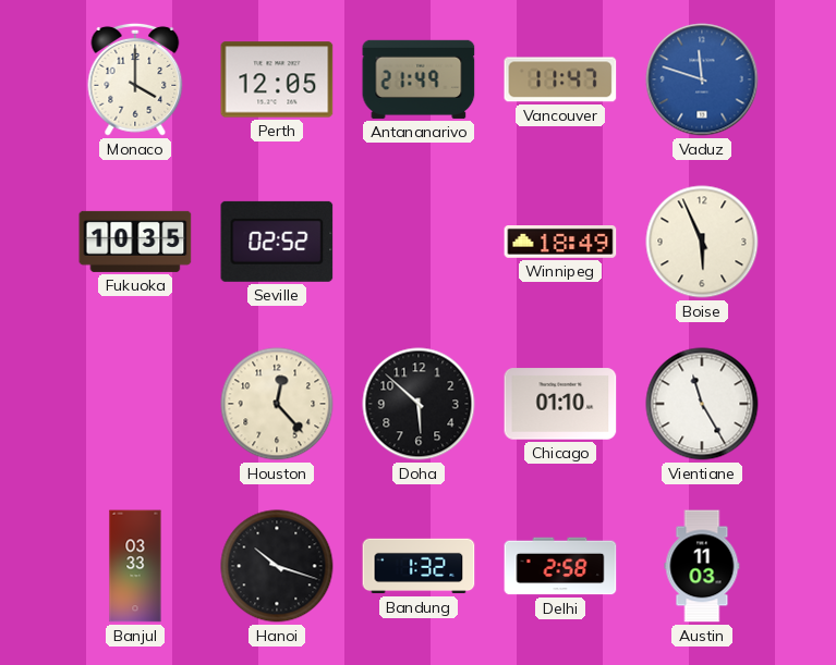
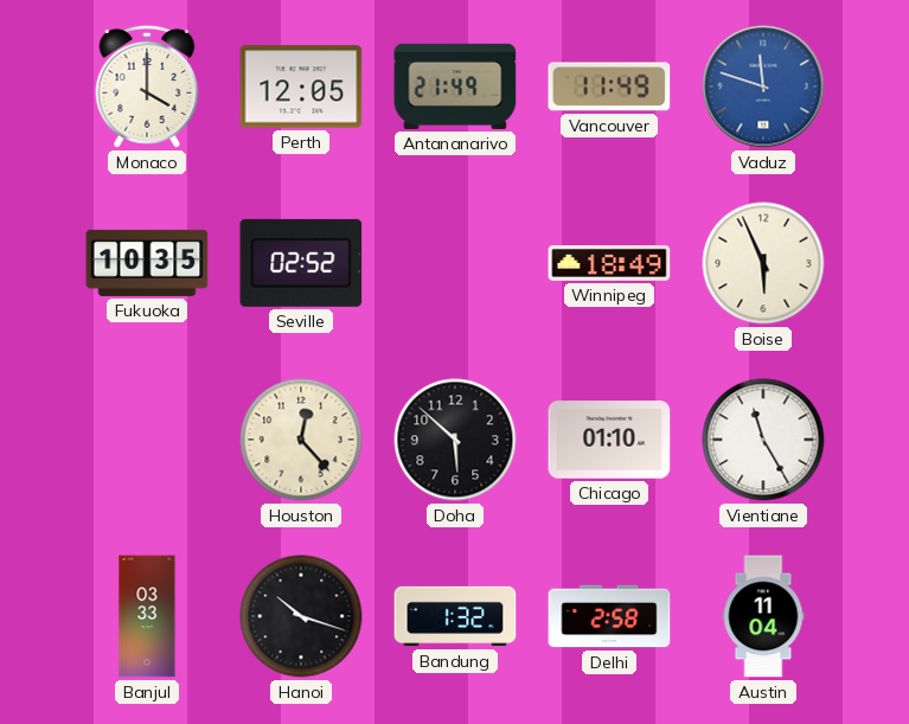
Vancouver: 11:47 -> 11:49
Austin: 11:03 -> 11:04
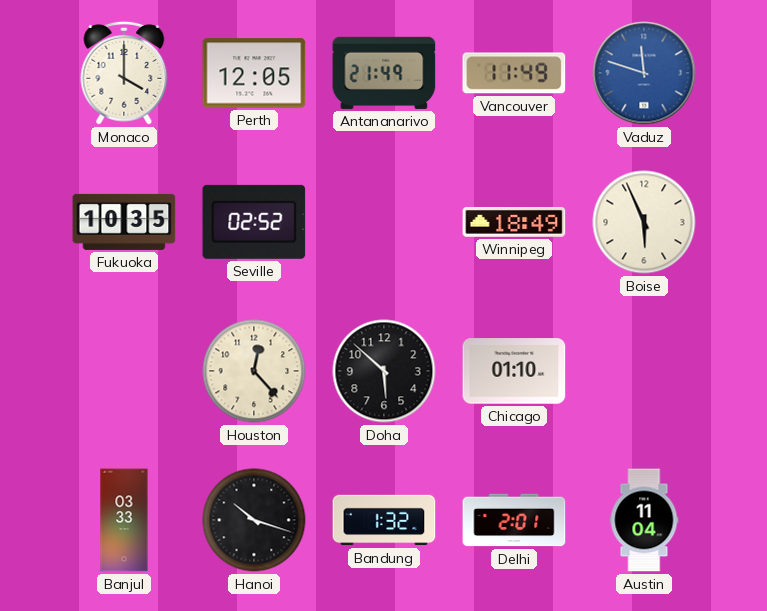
Vientiane: 11:25 -> none
Delhi: 2:58 -> 2:01
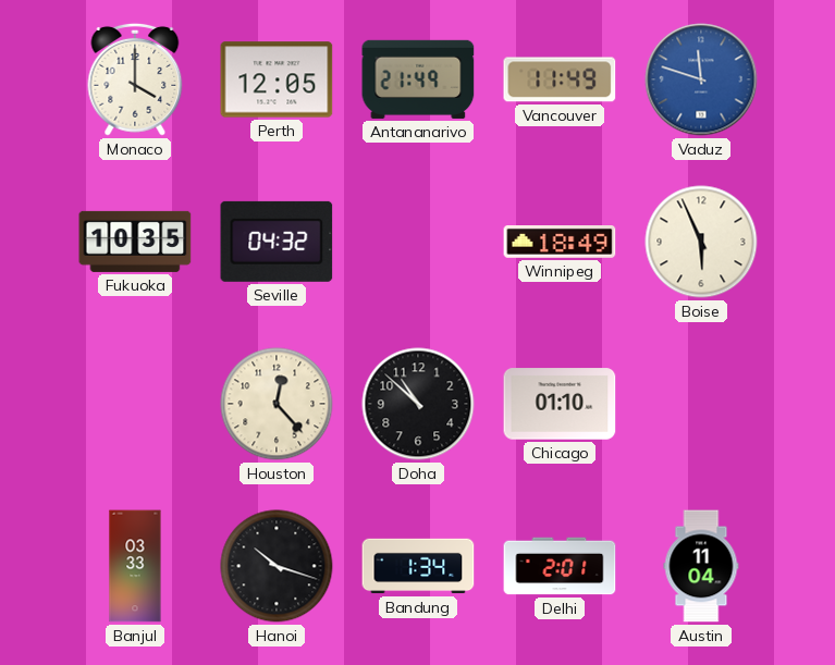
Seville: 02:52 -> 04:32
Doha: 5:52 -> 10:52
Bandung: 1:32 -> 1:34
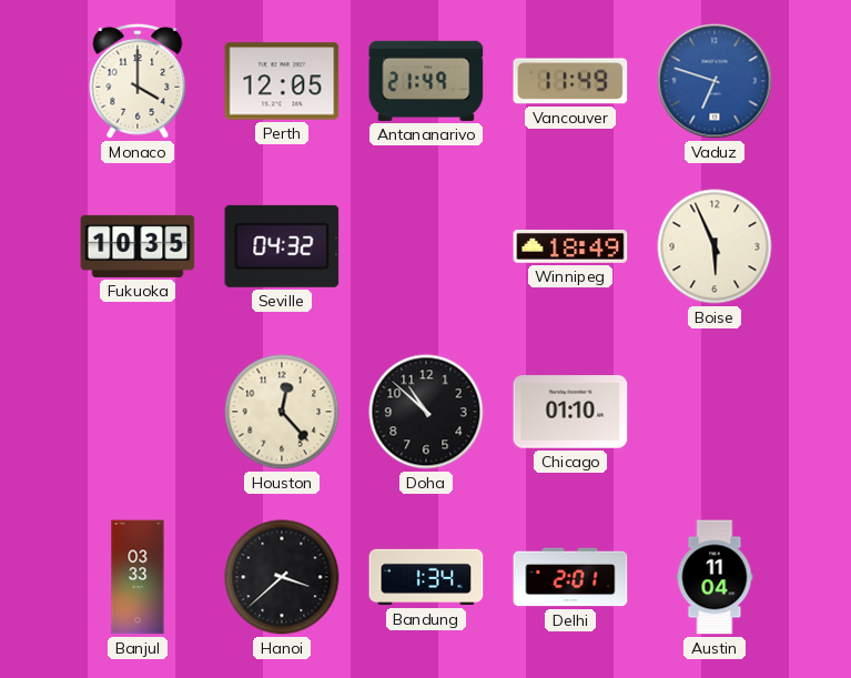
Vaduz: 11:48 -> 6:48
Hanoi: 10:18 -> 3:38
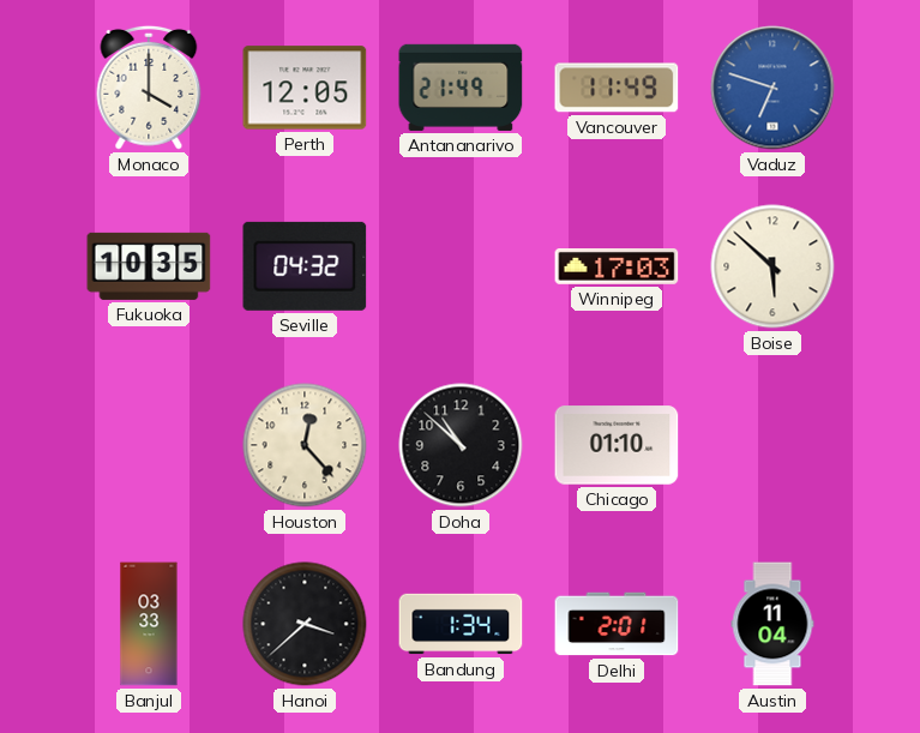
Winnipeg: 18:49 -> 17:03
Boise: 5:56 -> 5:52
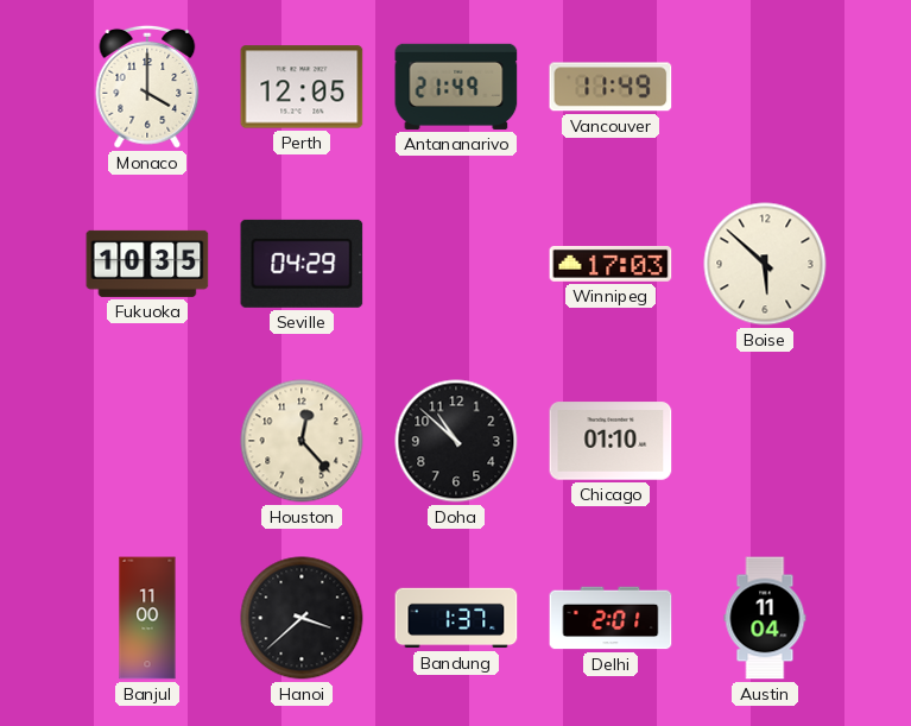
Vaduz: 6:48 -> none
Seville: 04:32 -> 04:29
Banjul: 03:33 -> 11:00
Bandung: 1:34 -> 1:37
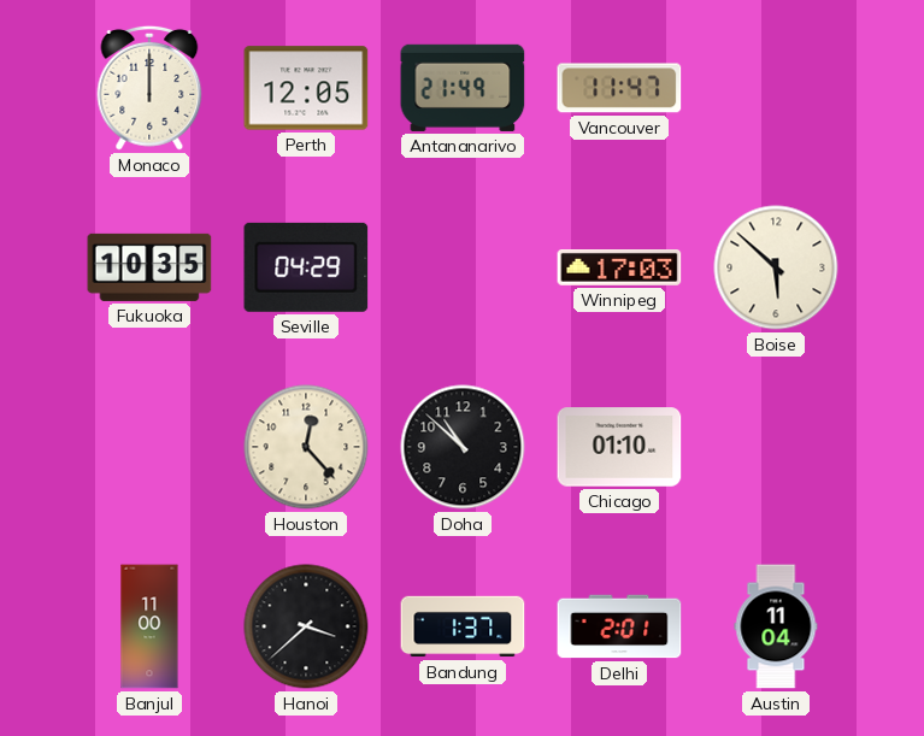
Monaco: 4:00 -> 12:00
Vancouver: 11:49 -> 11:47
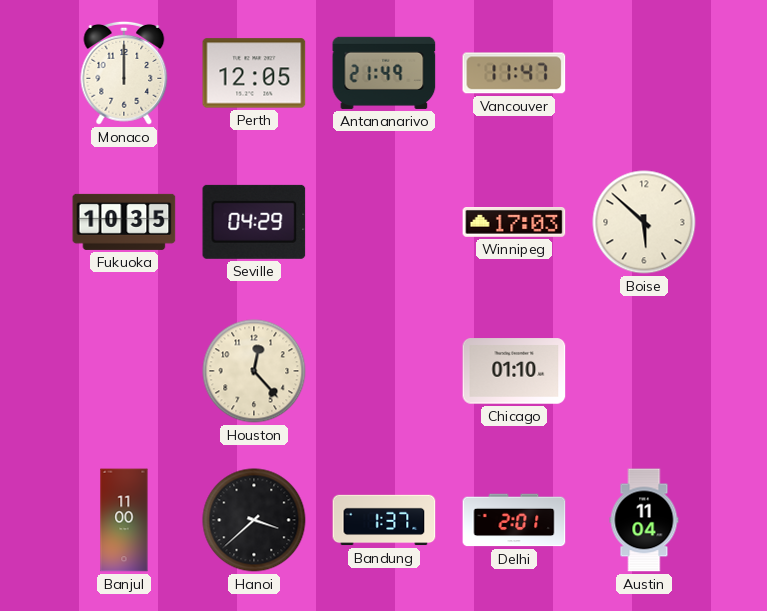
Doha: 10:52 -> none
